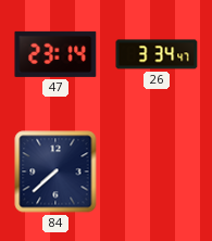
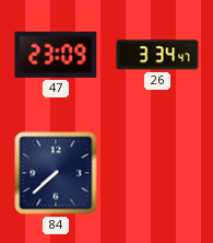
47: 23:14 -> 23:09
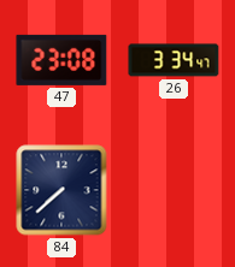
47: 23:09 -> 23:08
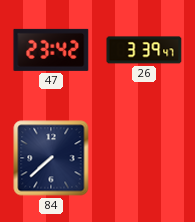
47: 23:08 -> 23:42
26: 3:34 -> 3:39
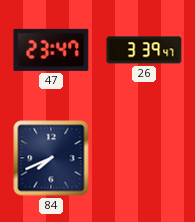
47: 23:42 -> 23:47
84: 7:38 -> 7:41
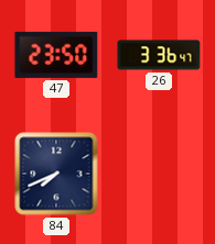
47: 23:47 -> 23:50
26: 3:39 -> 3:36
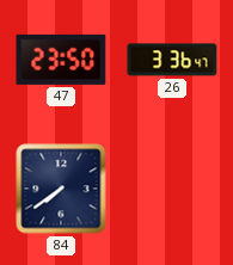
84: 7:41 -> 7:39
